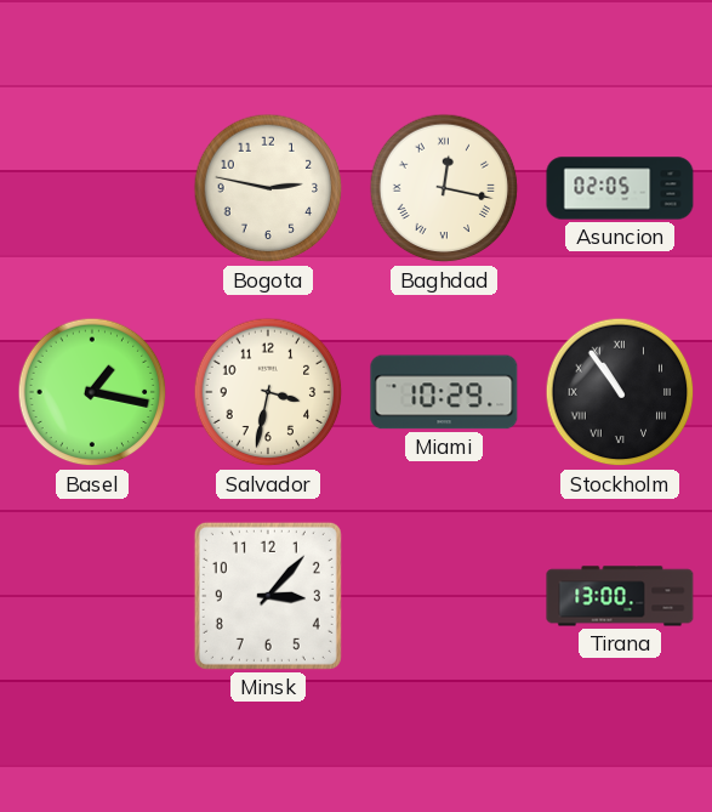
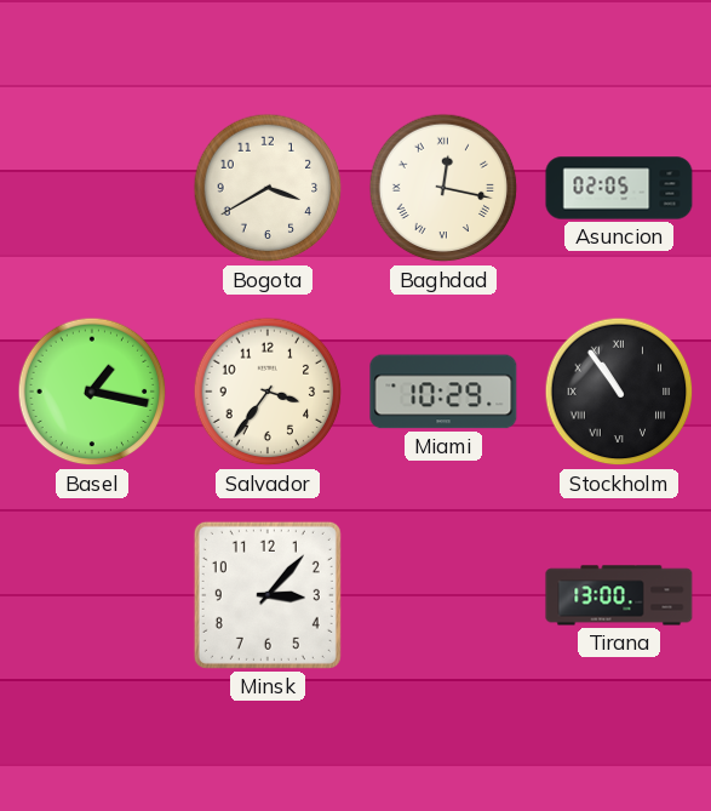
Bogota: 2:47 -> 3:40
Salvador: 3:32 -> 3:36
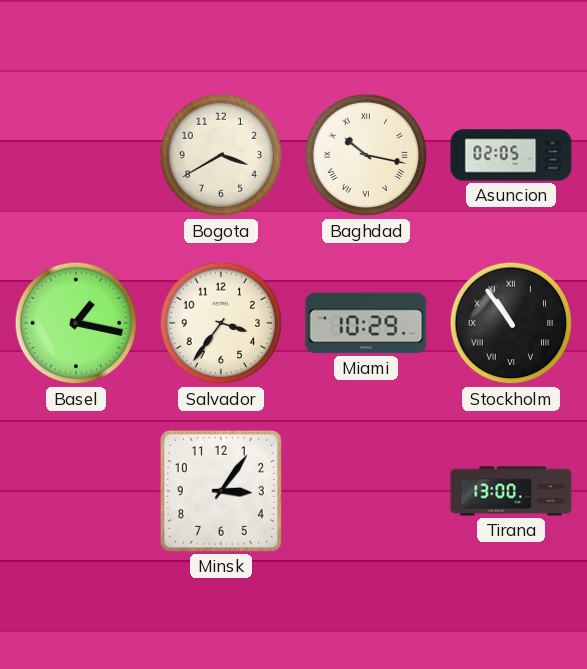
Baghdad: 12:17 -> 10:17
Minsk: 3:07 -> 3:06
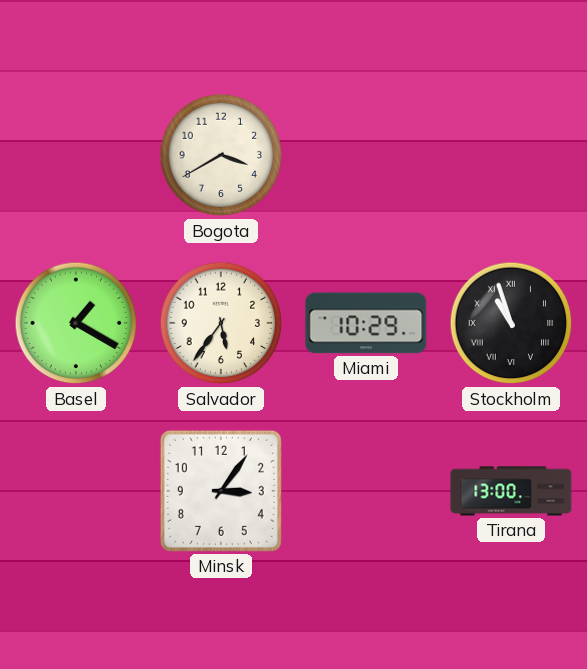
Baghdad: 10:17 -> none
Asuncion: 02:05 -> none
Basel: 1:17 -> 1:20
Salvador: 3:36 -> 5:36
Stockholm: 10:54 -> 10:57
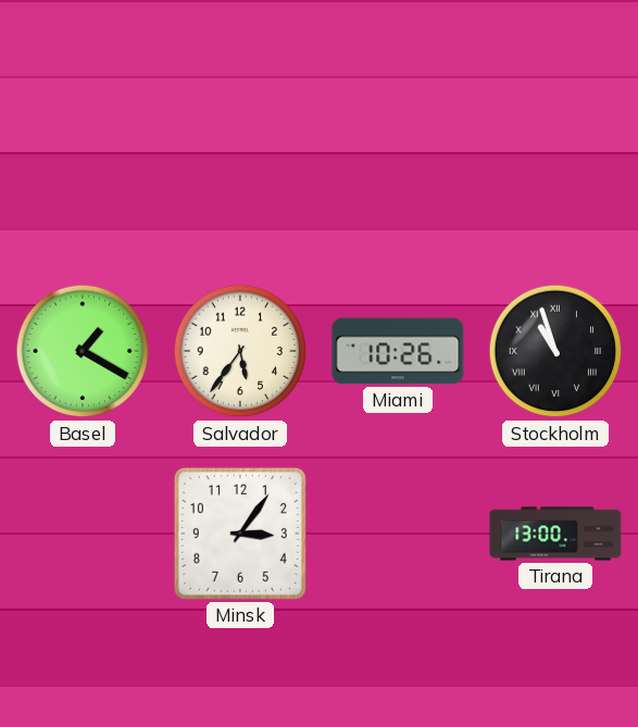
Bogota: 3:40 -> none
Miami: 10:29 -> 10:26
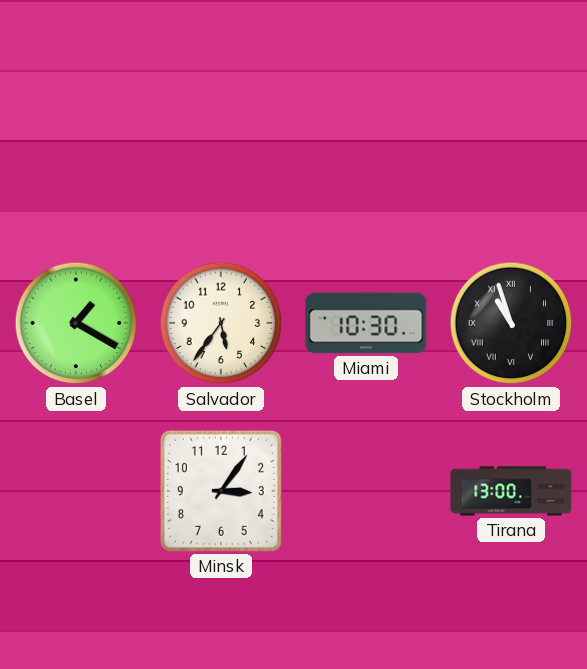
Miami: 10:26 -> 10:30
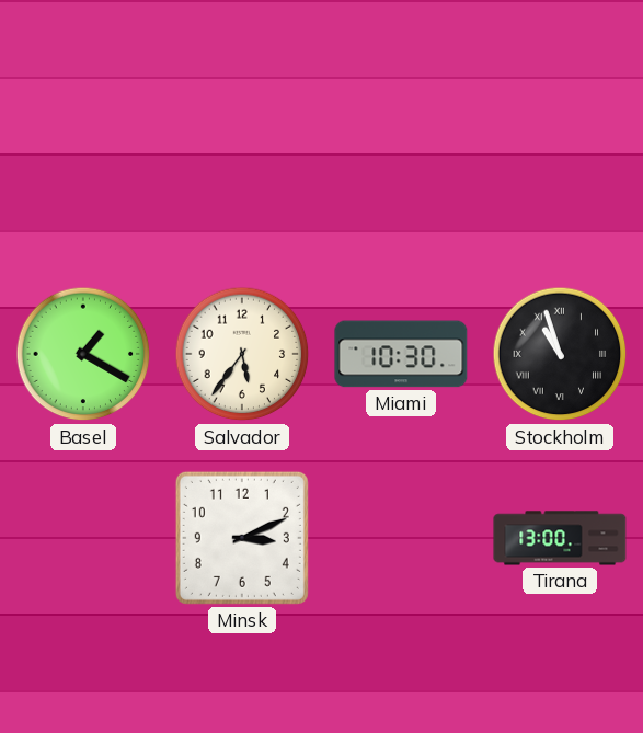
Minsk: 3:06 -> 3:11
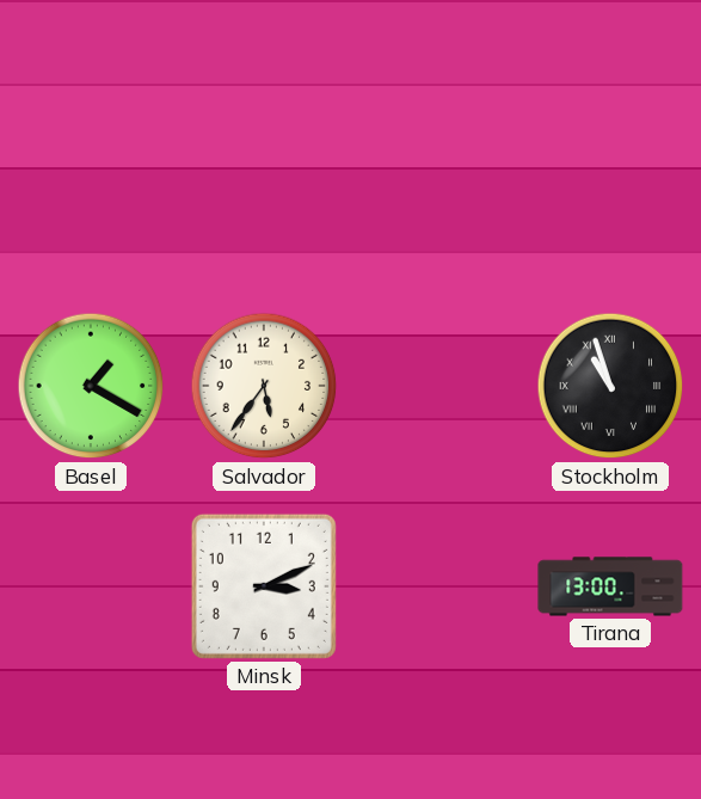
Miami: 10:30 -> none
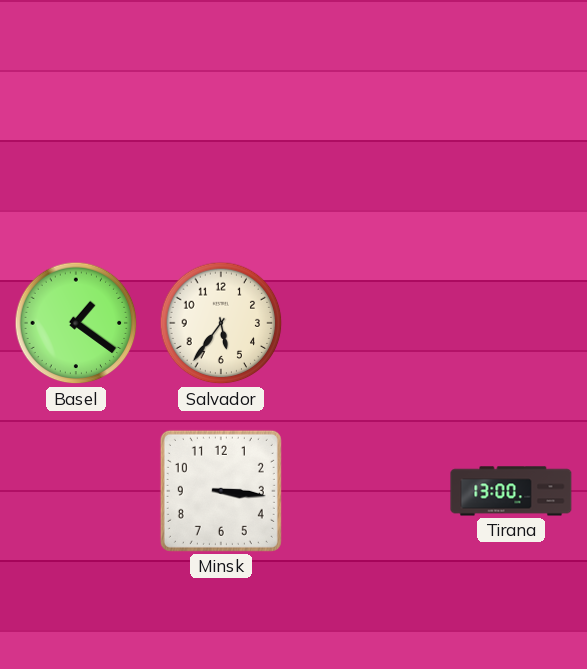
Basel: 1:20 -> 1:21
Stockholm: 10:57 -> none
Minsk: 3:11 -> 3:16
